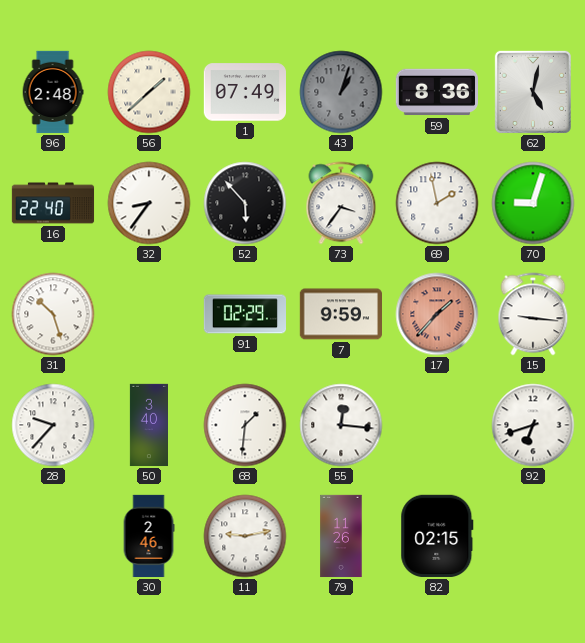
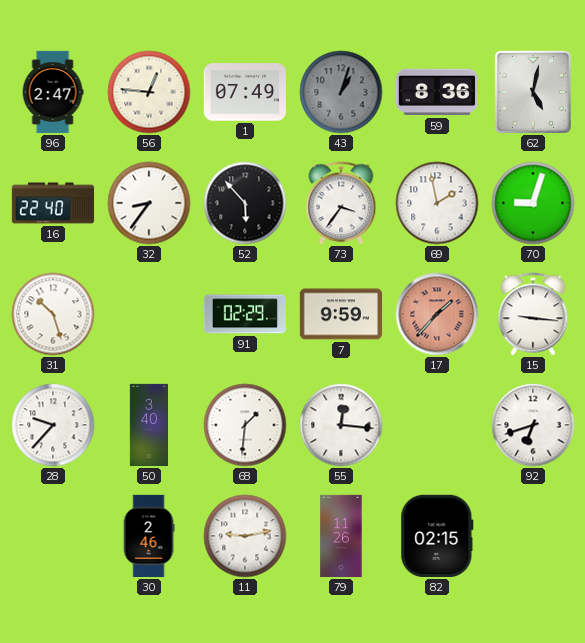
96: 2:48 -> 2:47
56: 1:38 -> 12:46
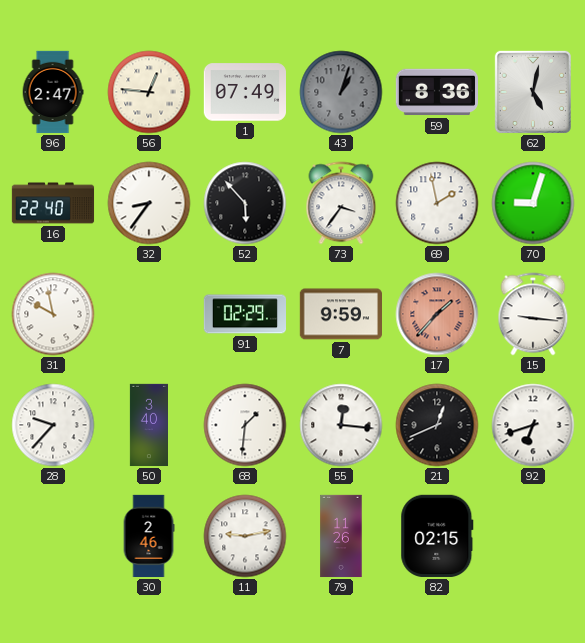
31: 10:27 -> 9:58
21: none -> 12:41
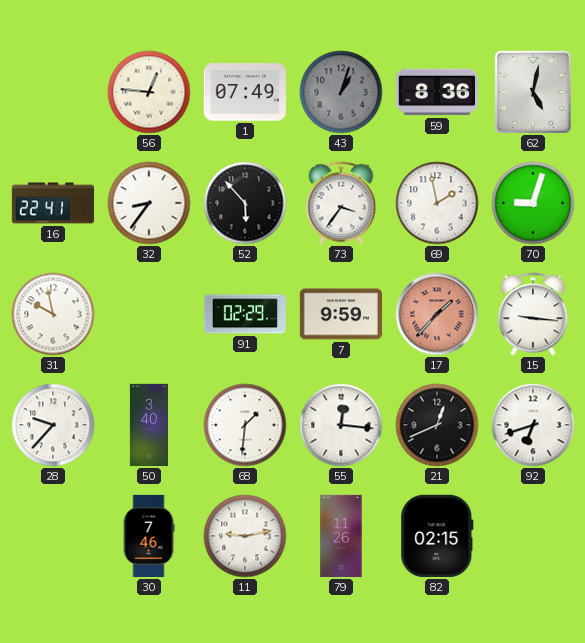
96: 2:47 -> none
16: 22:40 -> 22:41
30: 2:46 -> 7:46
